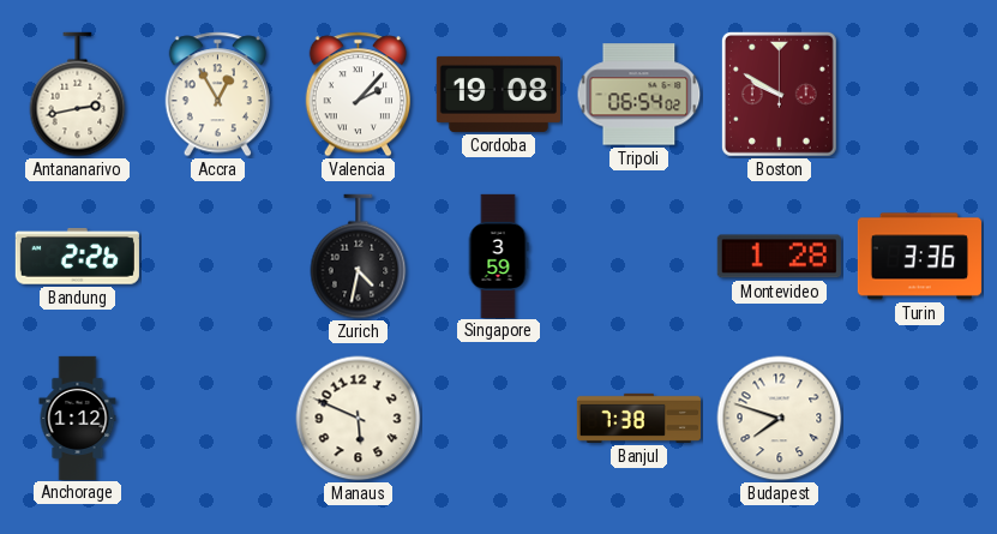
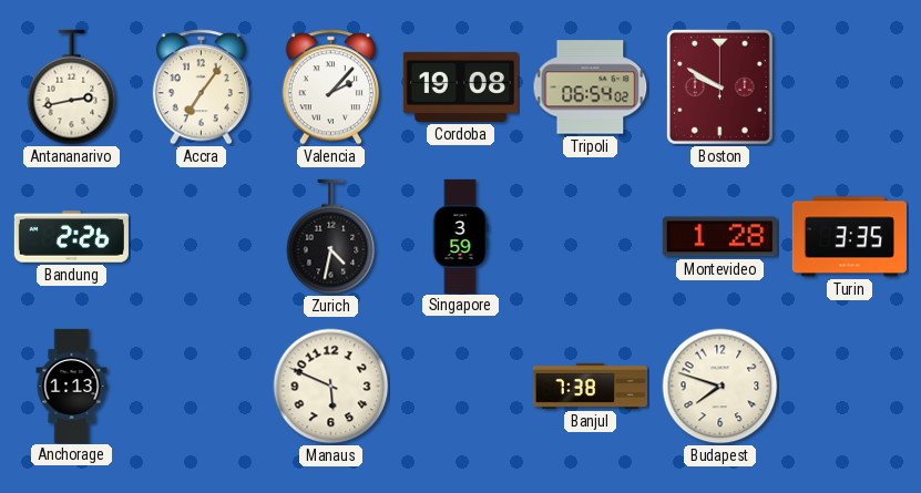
Accra: 12:55 -> 7:06
Turin: 3:36 -> 3:35
Anchorage: 1:12 -> 1:13
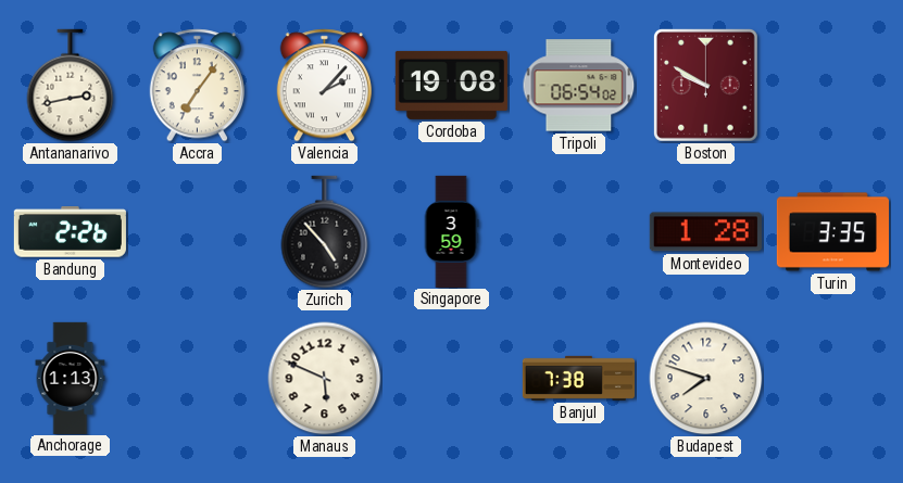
Zurich: 4:32 -> 4:53
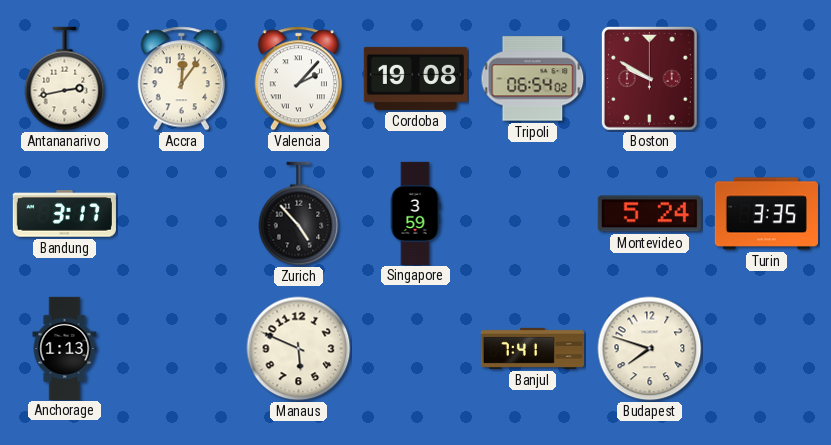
Accra: 7:06 -> 12:06
Bandung: 2:26 -> 3:17
Montevideo: 1:28 -> 5:24
Banjul: 7:38 -> 7:41
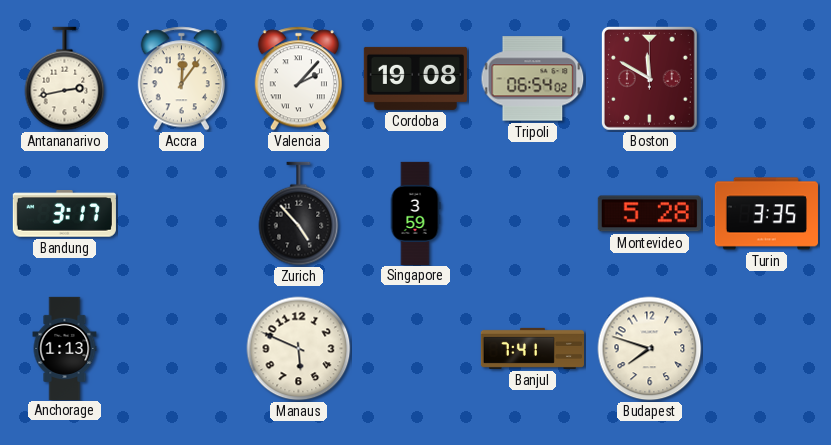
Boston: 9:50 -> 11:50
Montevideo: 5:24 -> 5:28
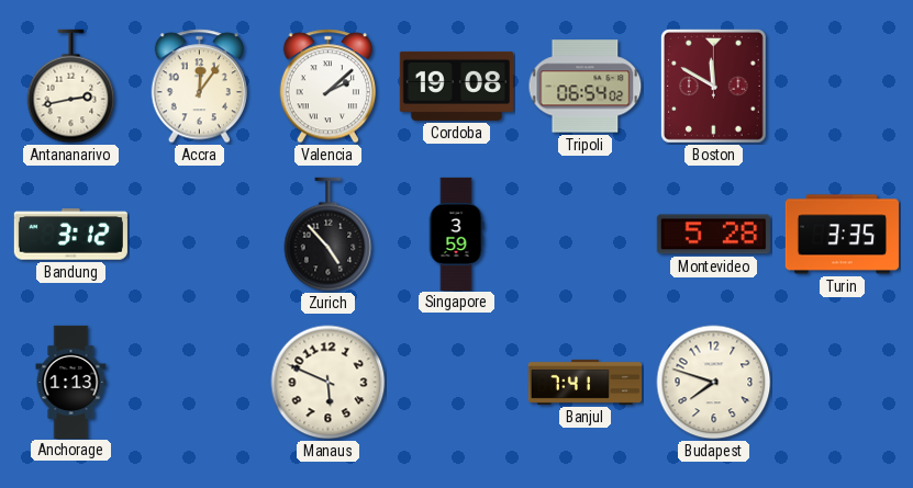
Valencia: 2:07 -> 2:08
Bandung: 3:17 -> 3:12
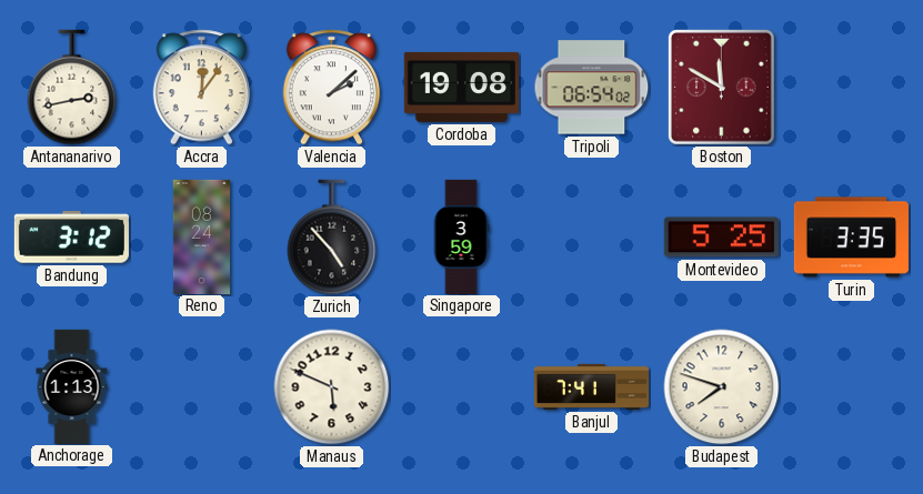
Reno: none -> 08:24
Montevideo: 5:28 -> 5:25
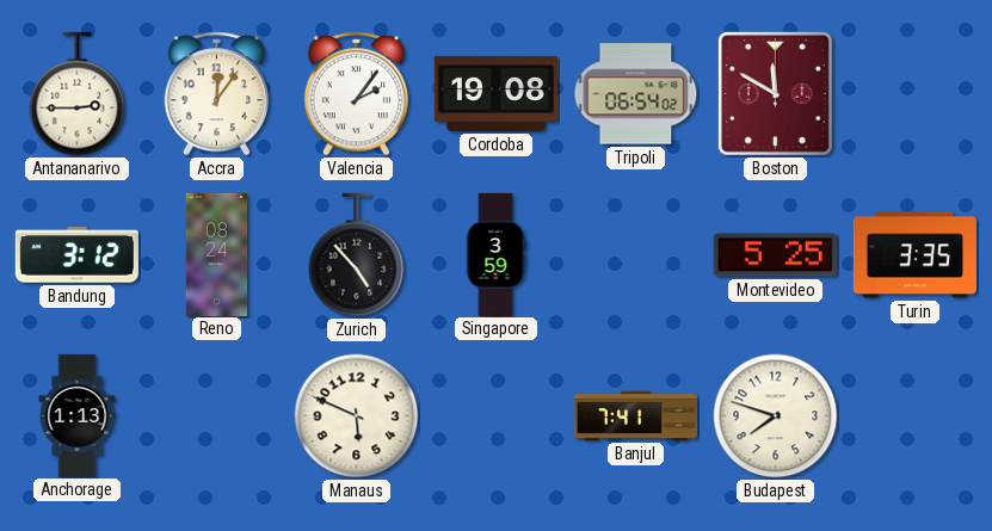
Antananarivo: 2:43 -> 2:45
Valencia: 2:08 -> 2:06
